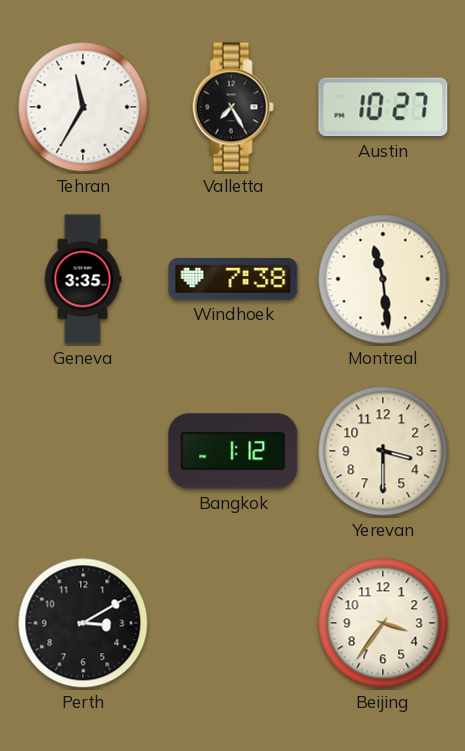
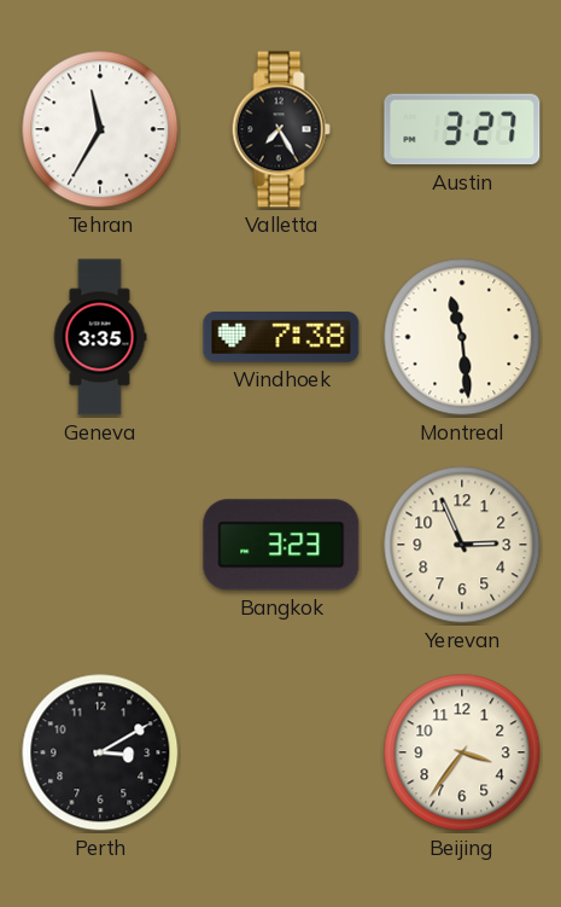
Austin: 10:27 -> 3:27
Bangkok: 1:12 -> 3:23
Yerevan: 3:30 -> 2:56
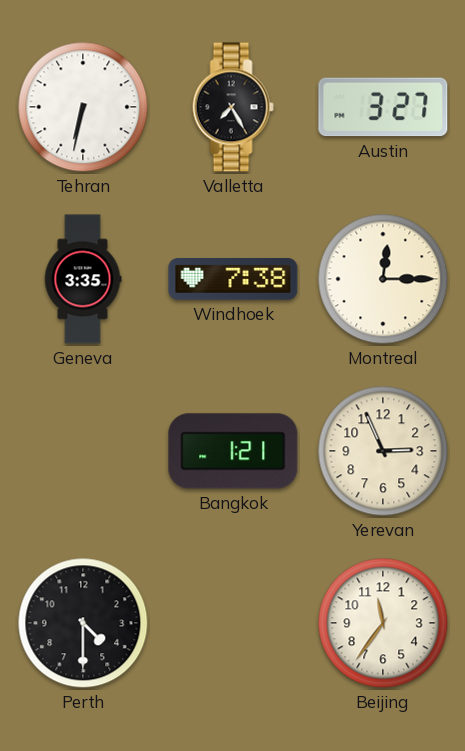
Tehran: 11:35 -> 6:32
Montreal: 11:29 -> 12:15
Bangkok: 3:23 -> 1:21
Perth: 3:10 -> 4:30
Beijing: 3:36 -> 11:36
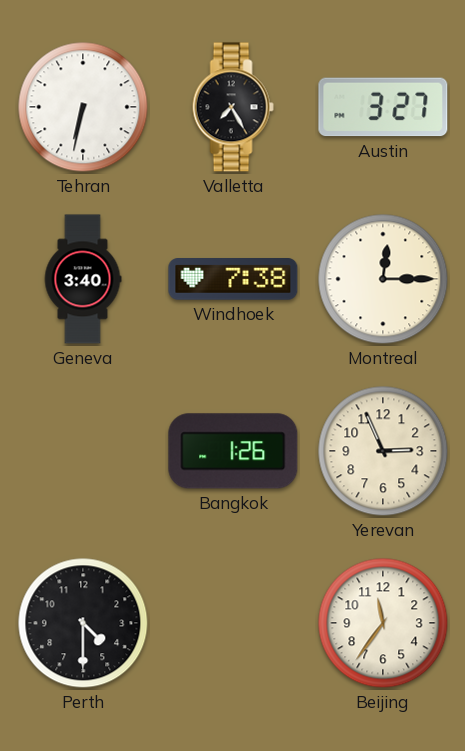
Geneva: 3:35 -> 3:40
Bangkok: 1:21 -> 1:26
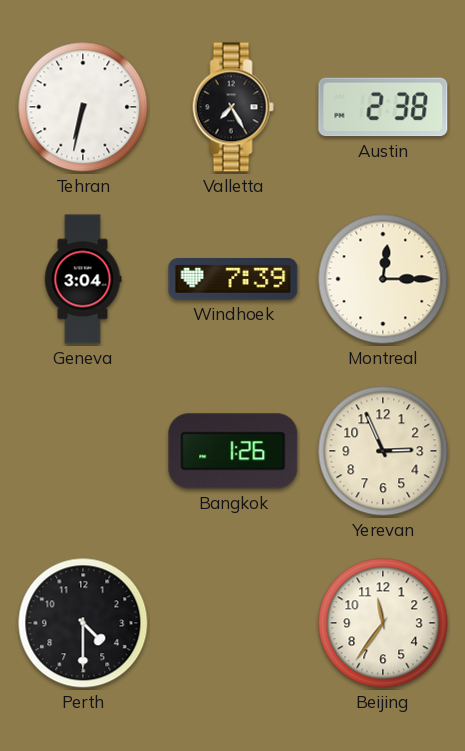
Austin: 3:27 -> 2:38
Geneva: 3:40 -> 3:04
Windhoek: 7:38 -> 7:39
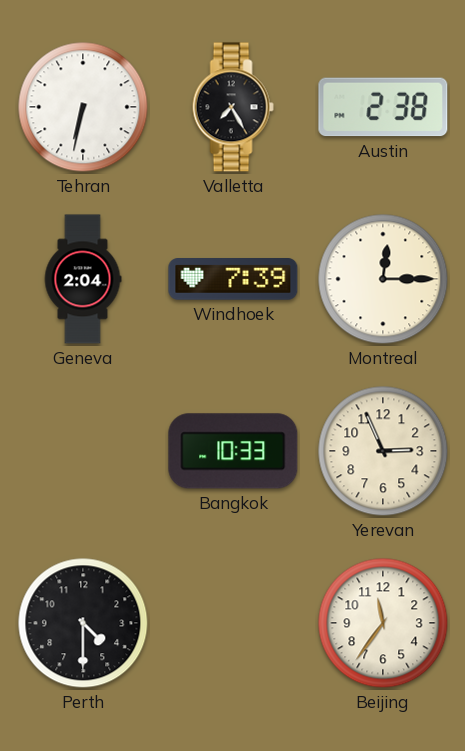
Geneva: 3:04 -> 2:04
Bangkok: 1:26 -> 10:33
